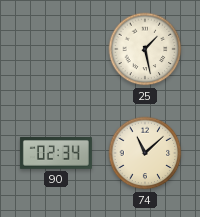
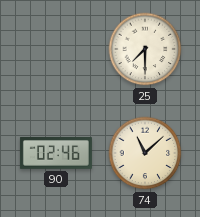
25: 1:28 -> 7:30
90: 02:34 -> 02:46
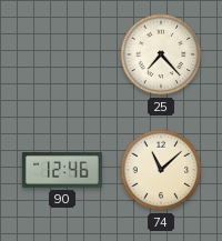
25: 7:30 -> 7:23
90: 02:46 -> 12:46
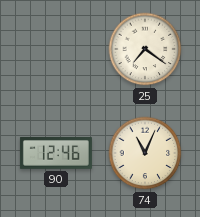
25: 7:23 -> 7:21
74: 11:08 -> 11:04
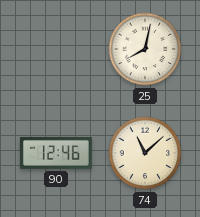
25: 7:21 -> 8:02
74: 11:04 -> 11:08
